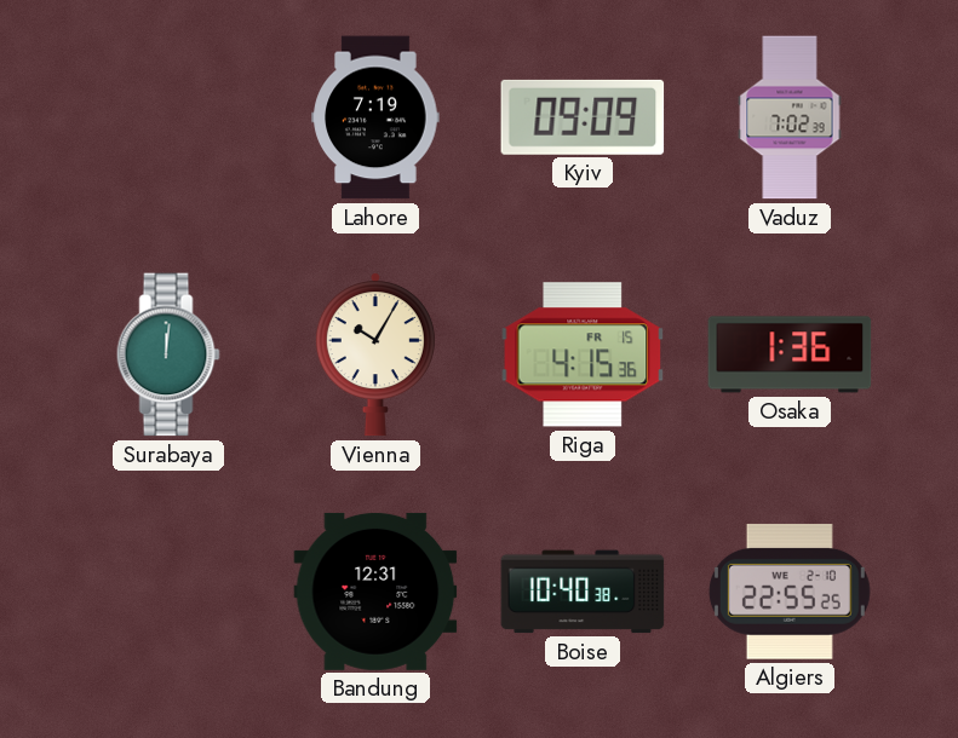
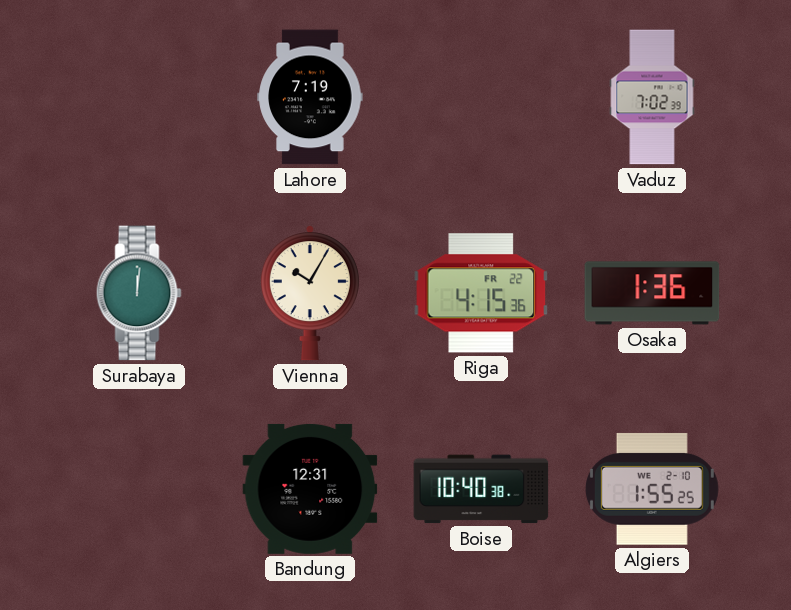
Kyiv: 09:09 -> none
Riga date: FR 15 -> FR 22
Algiers: 22:55 -> 1:55
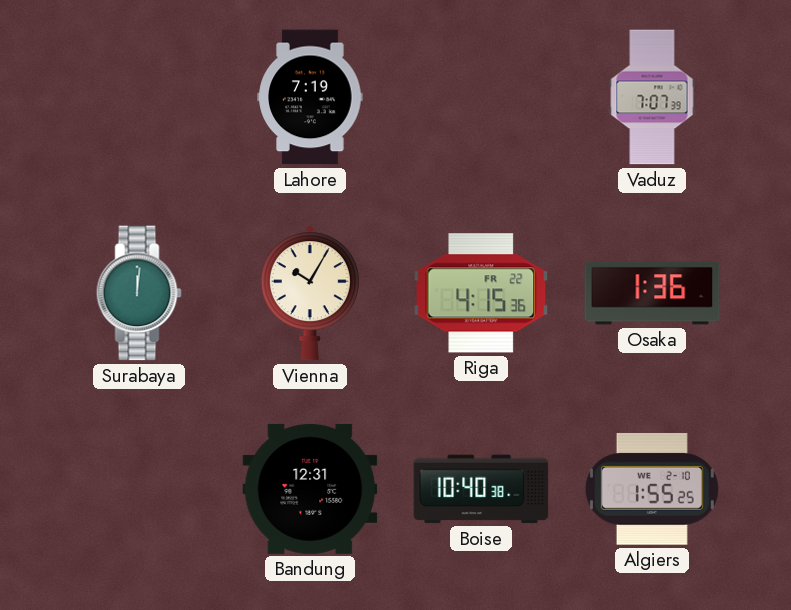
Vaduz: 7:02 -> 7:07
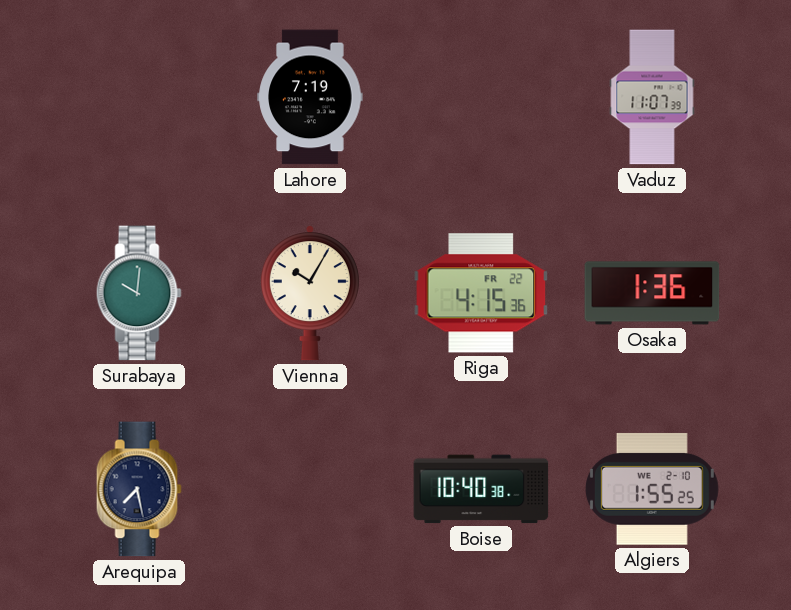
Vaduz: 7:07 -> 11:07
Surabaya: 12:01 -> 10:01
Arequipa: none -> 7:28
Bandung: 12:31 -> none
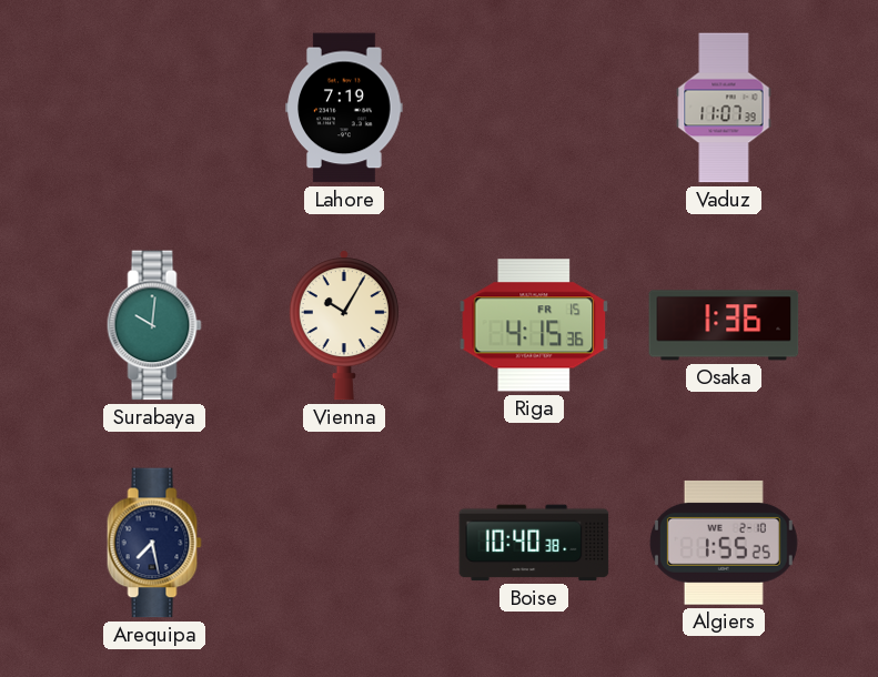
Riga date: FR 22 -> FR 15
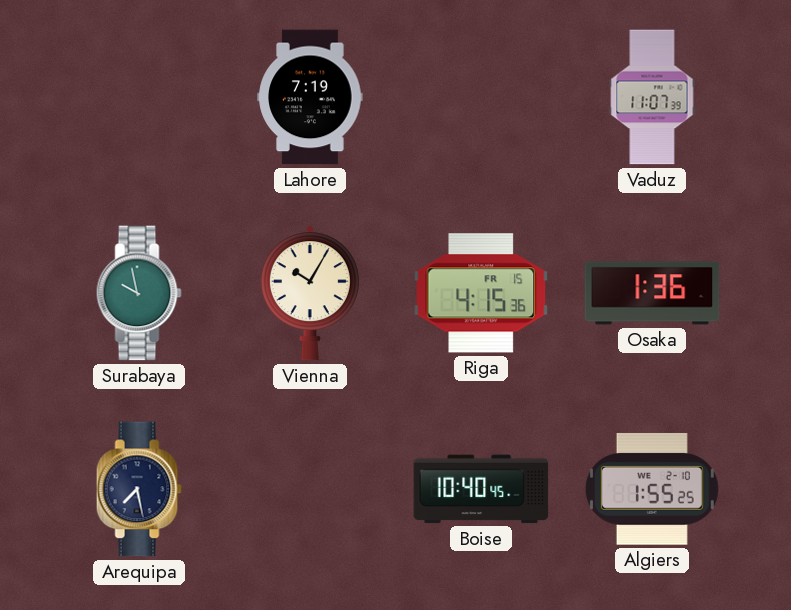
Surabaya: 10:01 -> 9:58
Boise: 10:40:38 -> 10:40:45
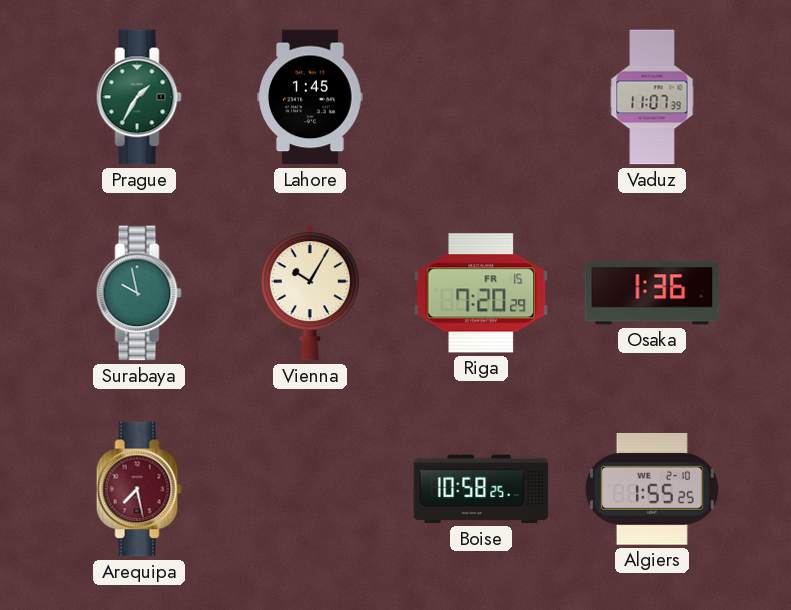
Prague: none -> 1:35
Lahore: 7:19 -> 1:45
Riga: 4:15 -> 7:20
Arequipa dial: navy -> burgundy
Boise: 10:40 -> 10:58
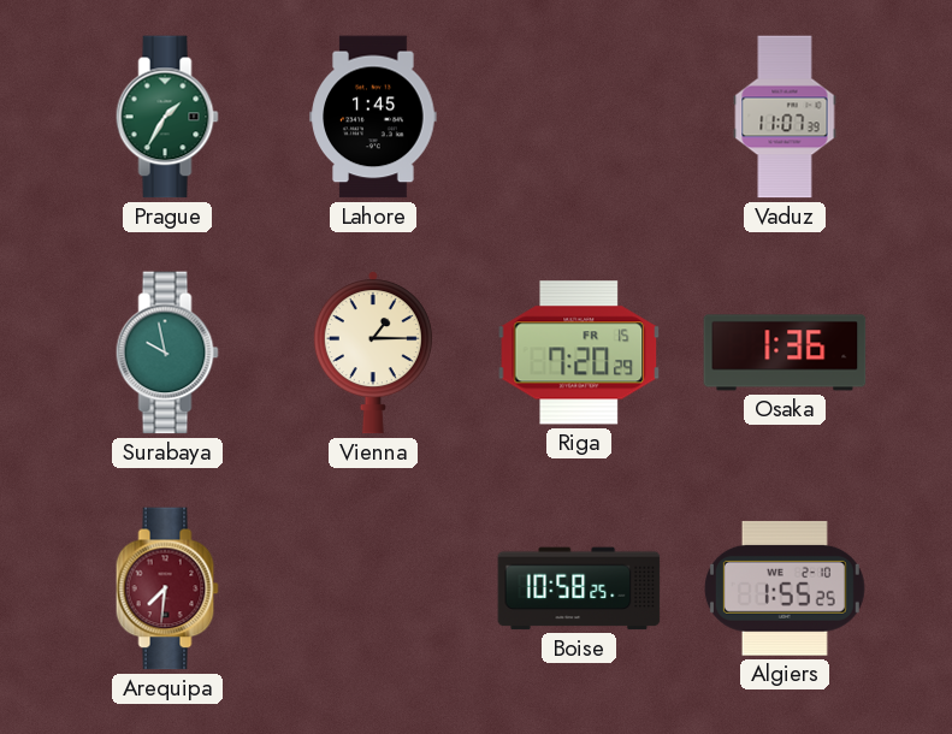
Vienna: 10:05 -> 1:15
Arequipa: 7:28 -> 7:31
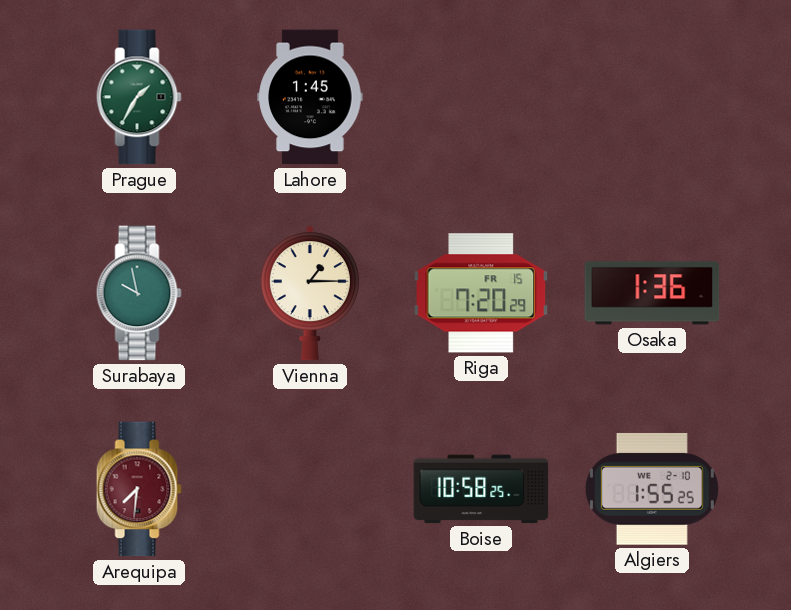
Vaduz: 11:07 -> none
